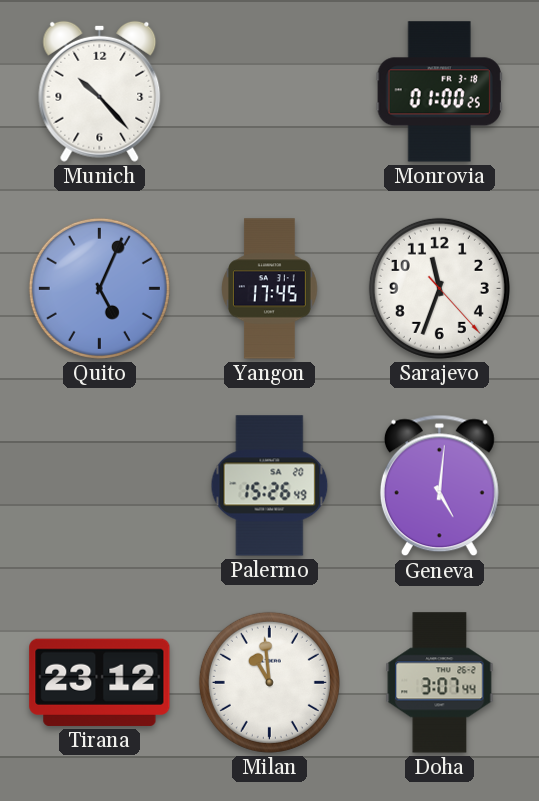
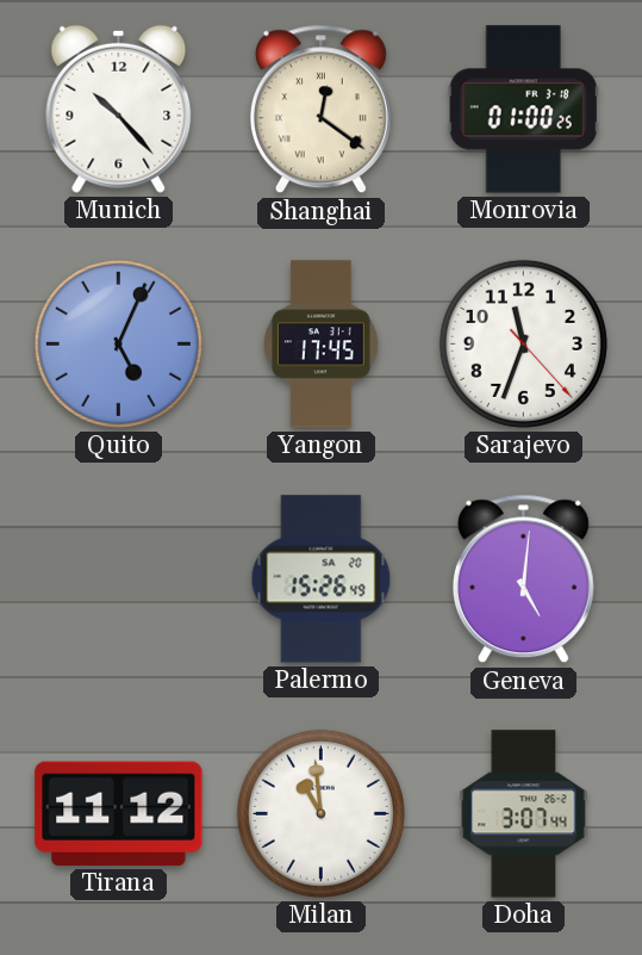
Shanghai: none -> 12:21
Tirana: 23:12 -> 11:12
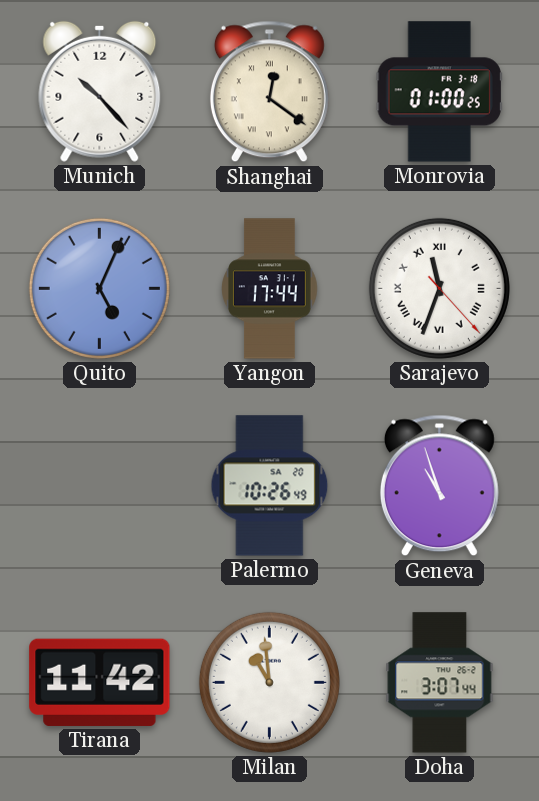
Yangon: 17:45 -> 17:44
Sarajevo numerals: Arabic -> Roman
Palermo: 15:26 -> 10:26
Geneva: 5:01 -> 10:57
Tirana: 11:12 -> 11:42
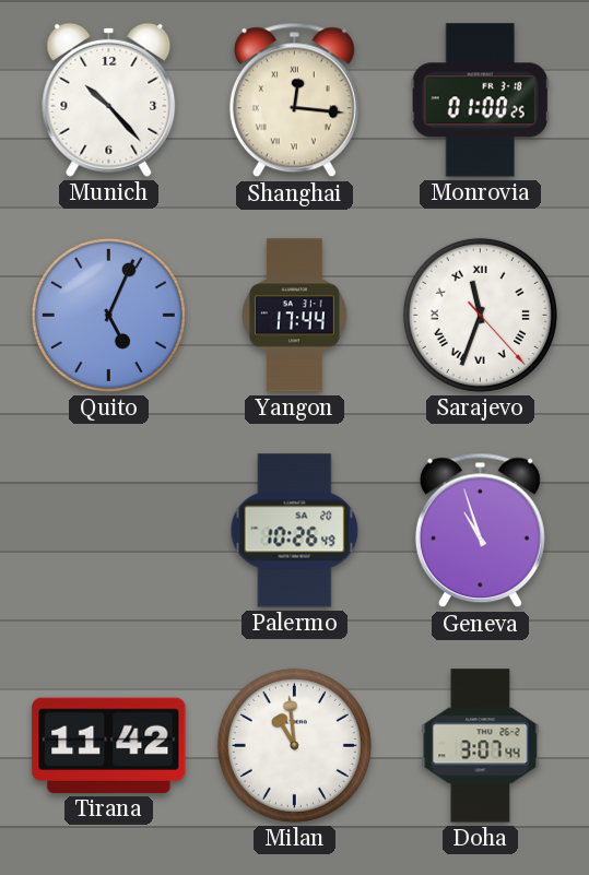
Shanghai: 12:21 -> 12:16
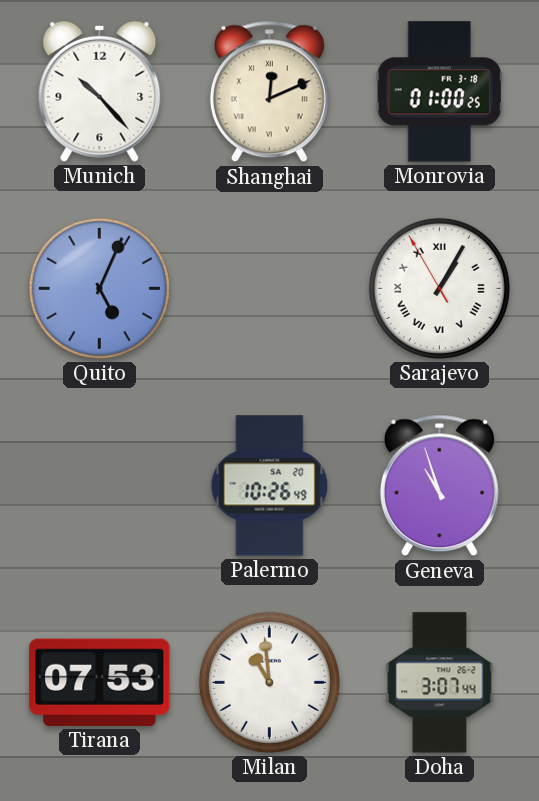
Shanghai: 12:16 -> 12:11
Yangon: 17:44 -> none
Sarajevo: 11:33 -> 1:04
Tirana: 11:42 -> 07:53
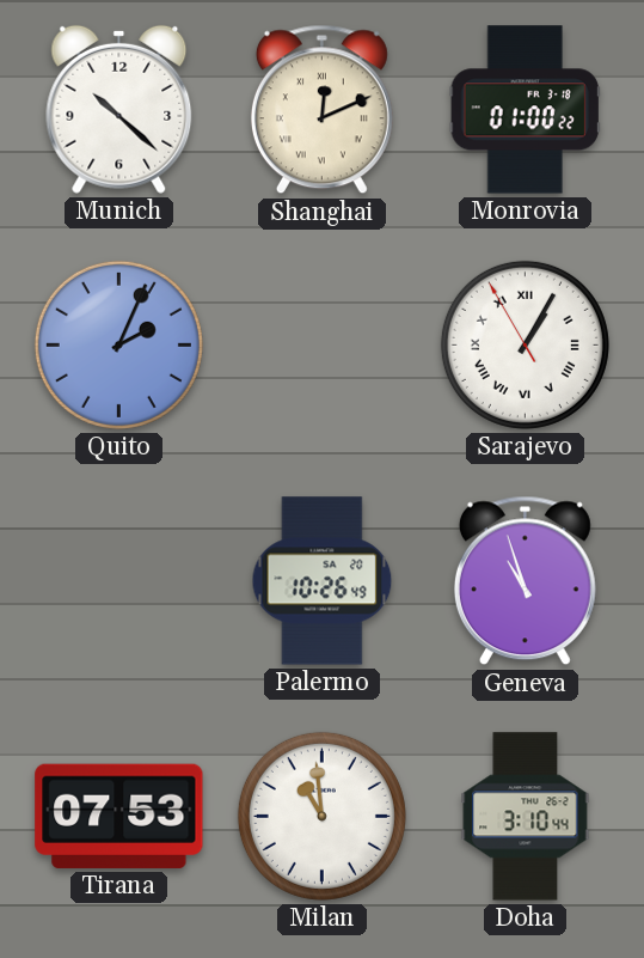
Munich: 10:23 -> 10:22
Monrovia: 01:00:25 -> 01:00:22
Quito: 5:04 -> 2:04
Doha: 3:07 -> 3:10
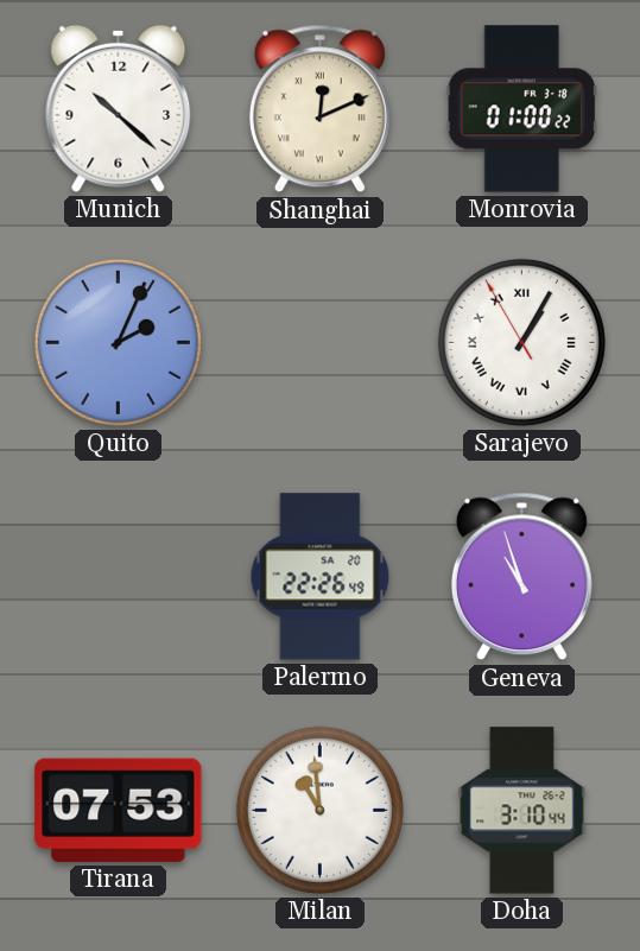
Palermo: 10:26 -> 22:26
